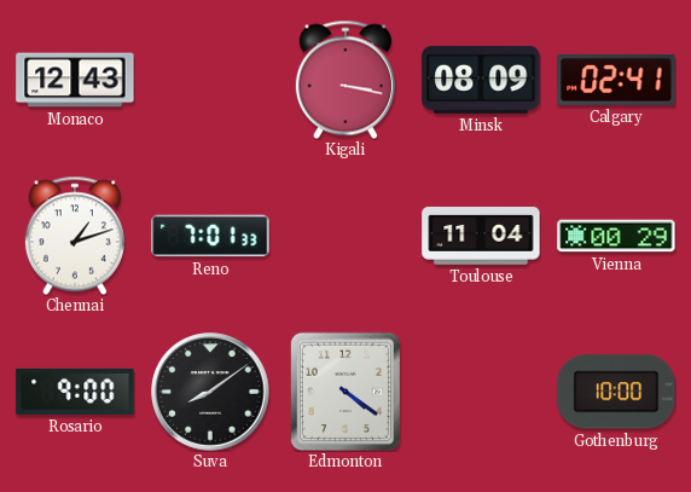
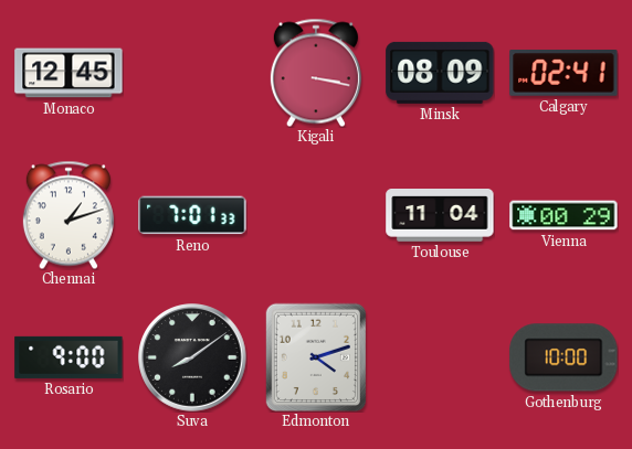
Monaco: 12:43 -> 12:45
Edmonton: 4:21 -> 4:12
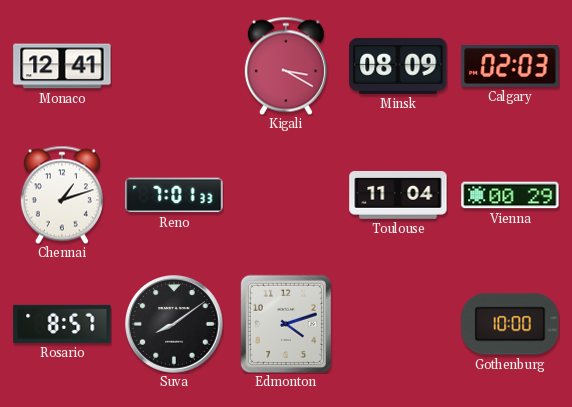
Monaco: 12:45 -> 12:41
Kigali: 3:17 -> 3:20
Calgary: 02:41 -> 02:03
Rosario: 9:00 -> 8:57
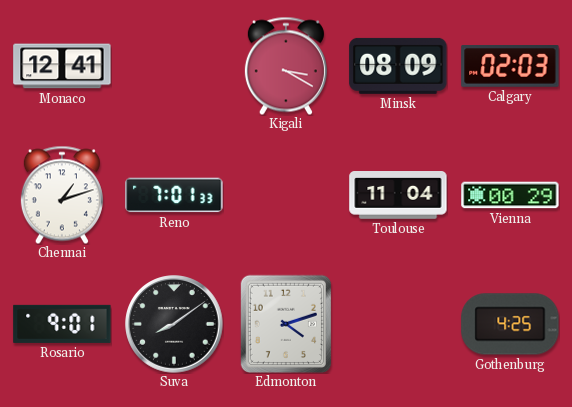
Rosario: 8:57 -> 9:01
Gothenburg: 10:00 -> 4:25
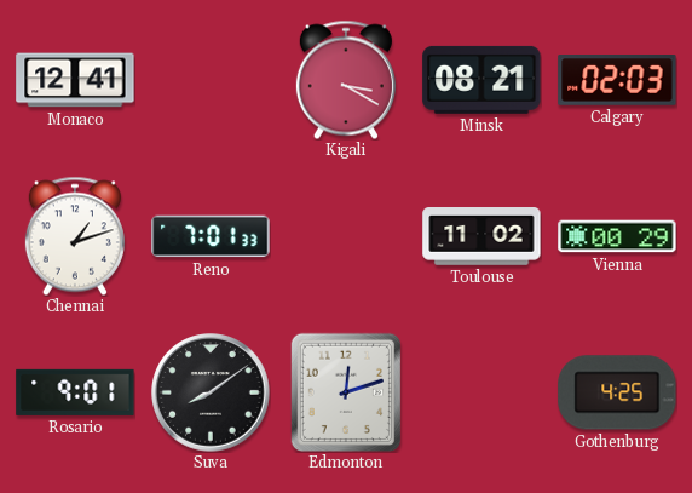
Minsk: 08:09 -> 08:21
Toulouse: 11:04 -> 11:02
Edmonton: 4:12 -> 12:12
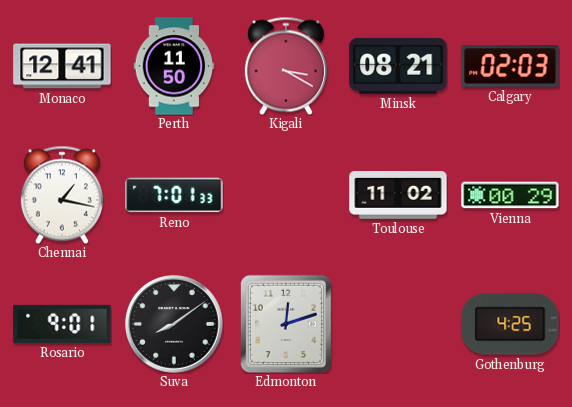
Perth: none -> 11:50
Chennai: 1:12 -> 1:17
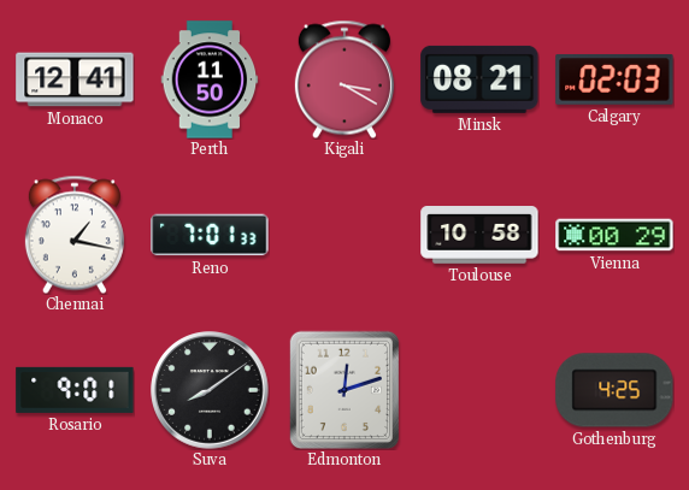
Toulouse: 11:02 -> 10:58
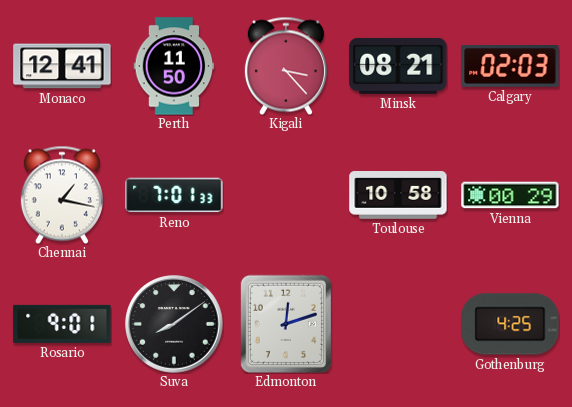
Kigali: 3:20 -> 3:23
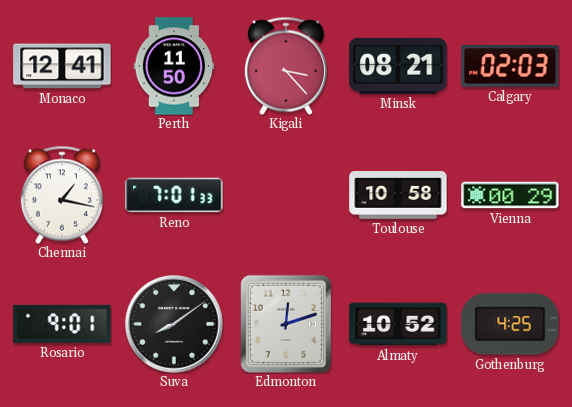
Almaty: none -> 10:52
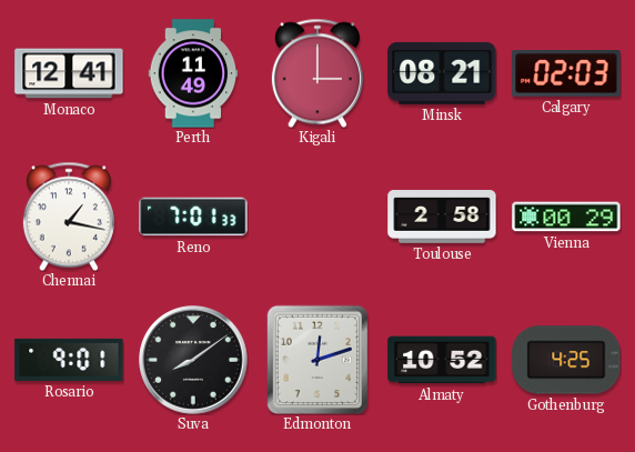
Perth: 11:50 -> 11:49
Kigali: 3:23 -> 3:00
Toulouse: 10:58 -> 2:58
